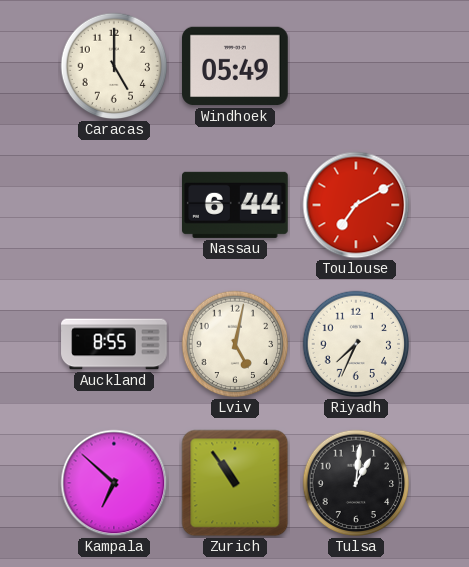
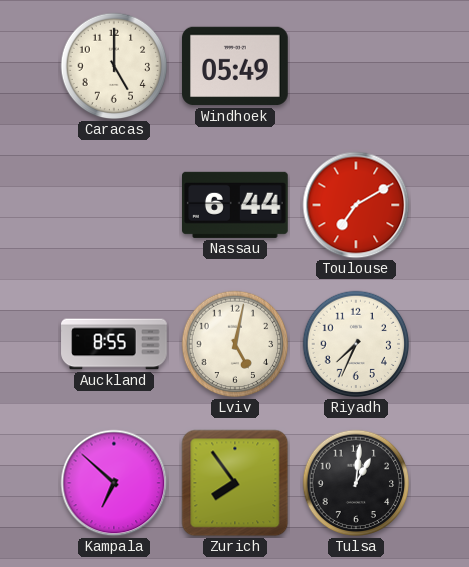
Zurich: 10:54 -> 7:54
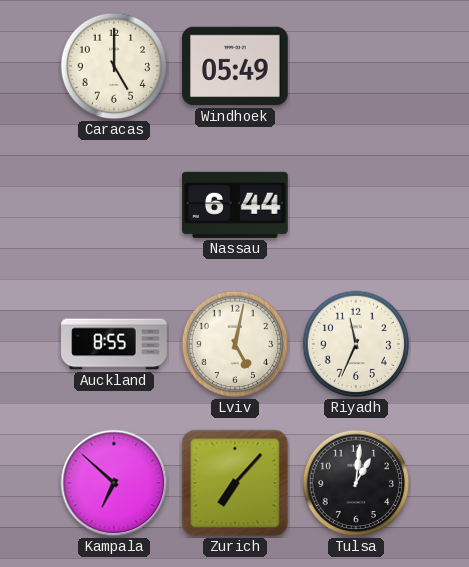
Toulouse: 7:10 -> none
Riyadh: 7:34 -> 11:34
Zurich: 7:54 -> 7:07
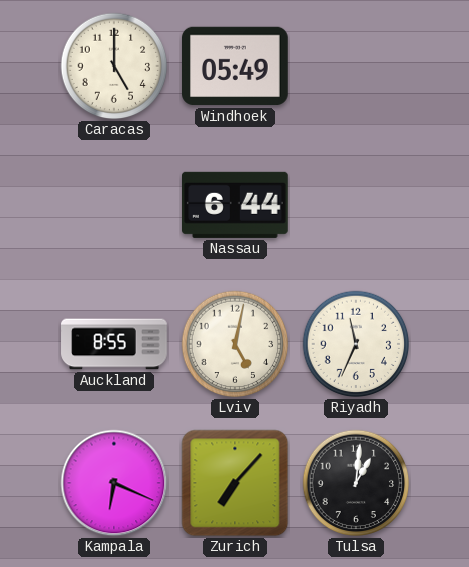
Kampala: 6:52 -> 6:19
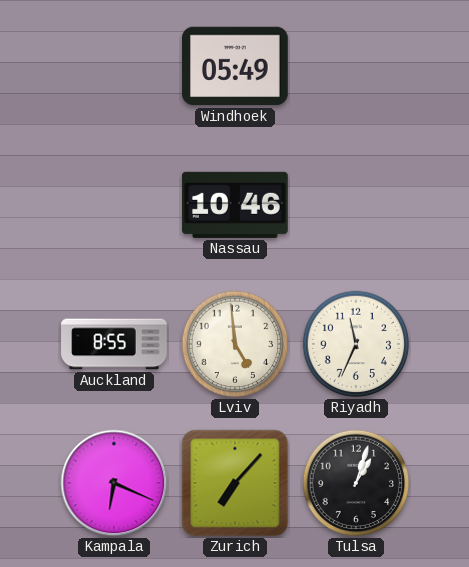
Caracas: 5:00 -> none
Nassau: 6:44 -> 10:46
Lviv: 5:02 -> 4:59
Tulsa: 1:01 -> 1:03
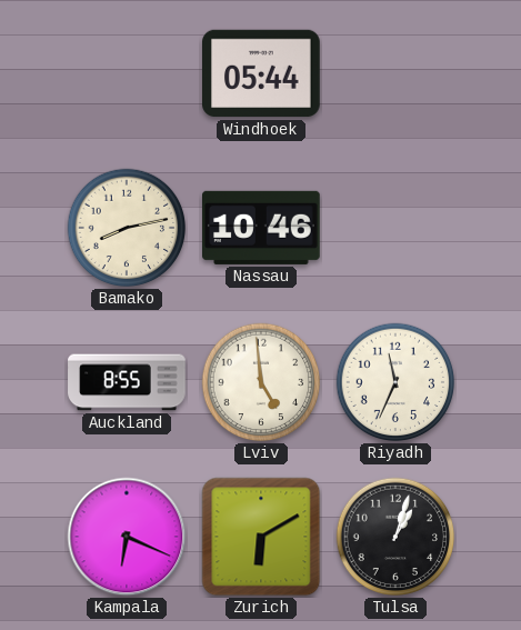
Windhoek: 05:49 -> 05:44
Bamako: none -> 8:13
Zurich: 7:07 -> 6:10
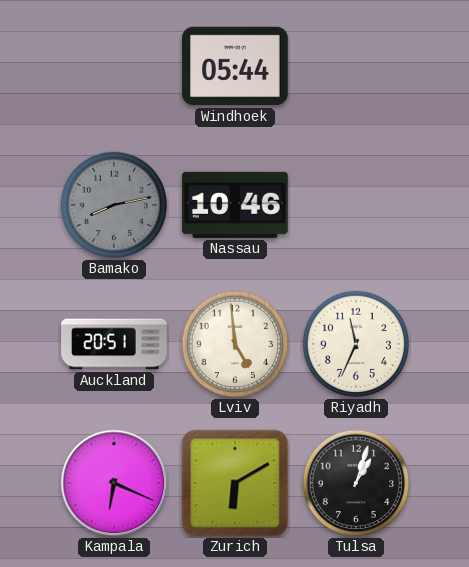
Bamako dial: cream -> grey
Auckland: 8:55 -> 20:51
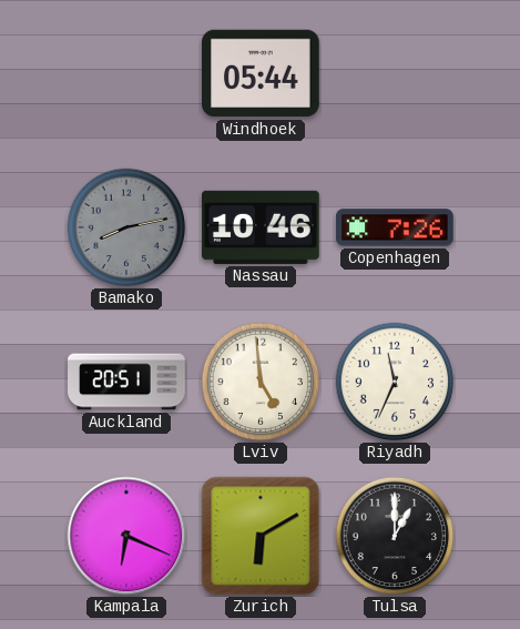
Copenhagen: none -> 7:26
Tulsa: 1:03 -> 1:00
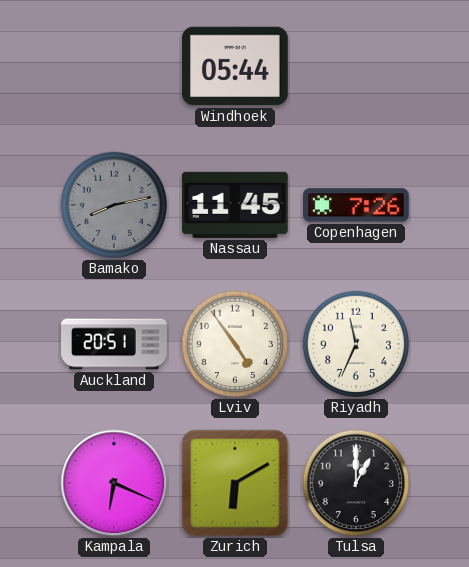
Nassau: 10:46 -> 11:45
Lviv: 4:59 -> 4:54
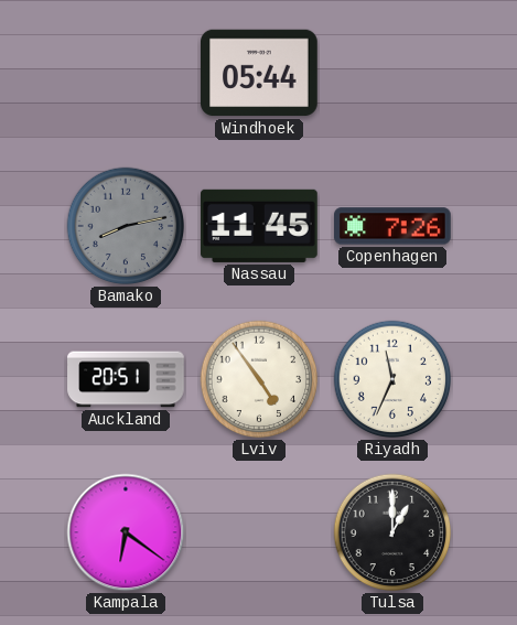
Kampala: 6:19 -> 6:21
Zurich: 6:10 -> none
